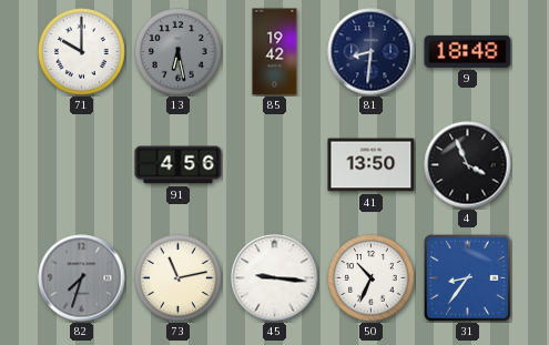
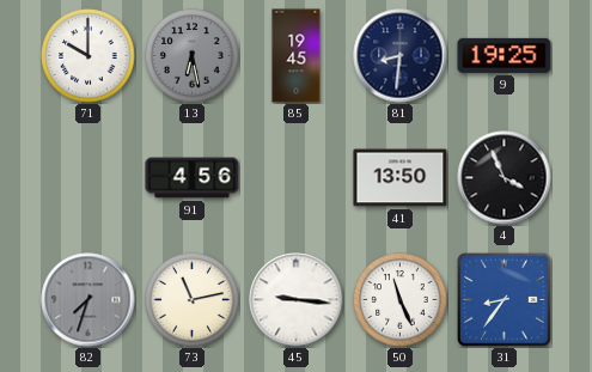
85: 19:42 -> 19:45
9: 18:48 -> 19:25
50: 10:34 -> 11:26
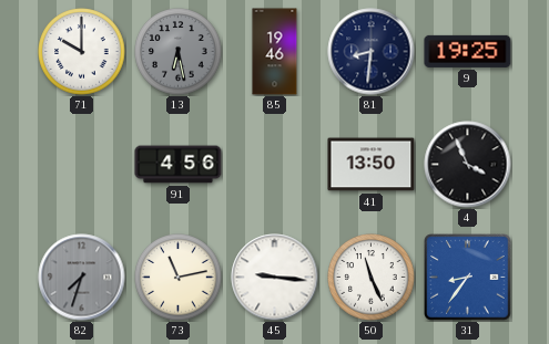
85: 19:45 -> 19:46
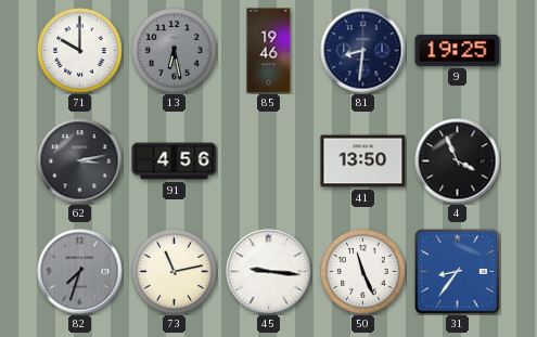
62: none -> 3:13
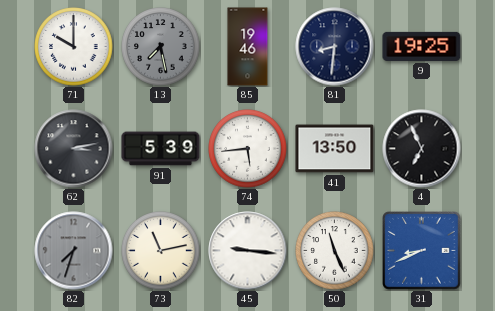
13: 6:28 -> 7:28
91: 4:56 -> 5:39
74: none -> 5:44
4: 3:56 -> 6:56
31: 8:36 -> 8:41
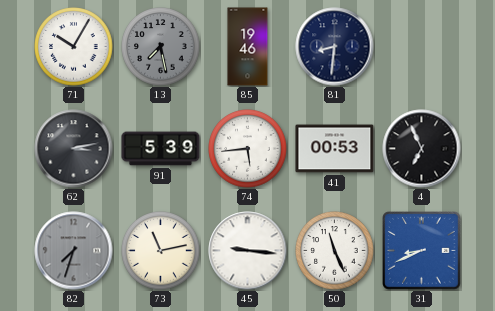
71: 10:00 -> 10:05
9: 19:25 -> none
41: 13:50 -> 00:53
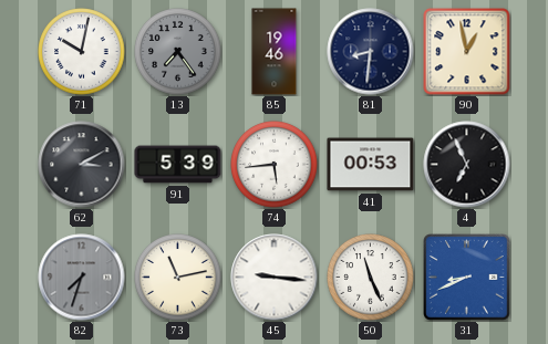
71: 10:05 -> 10:02
13: 7:28 -> 7:24
90: none -> 12:58
62: 3:13 -> 3:10
